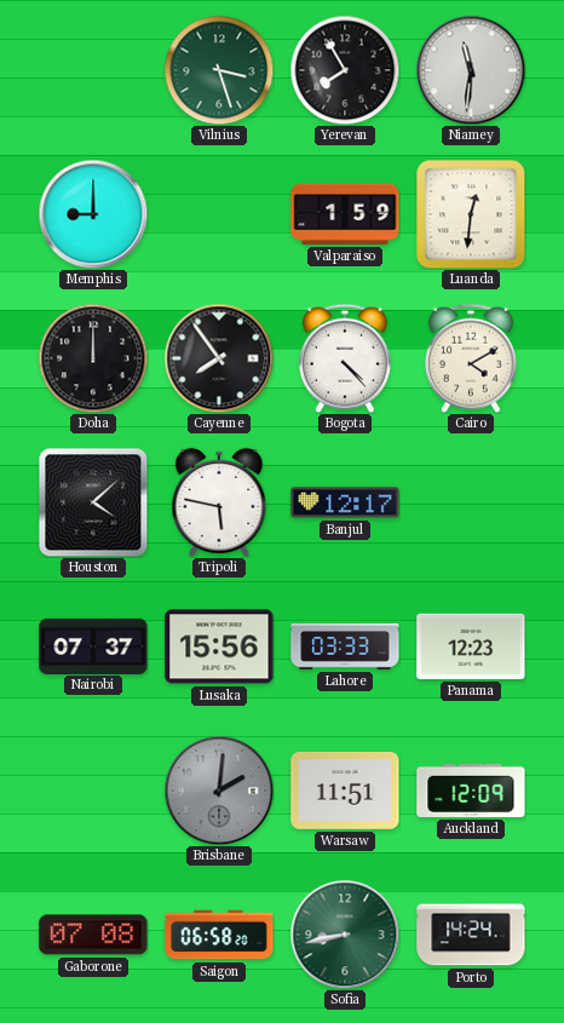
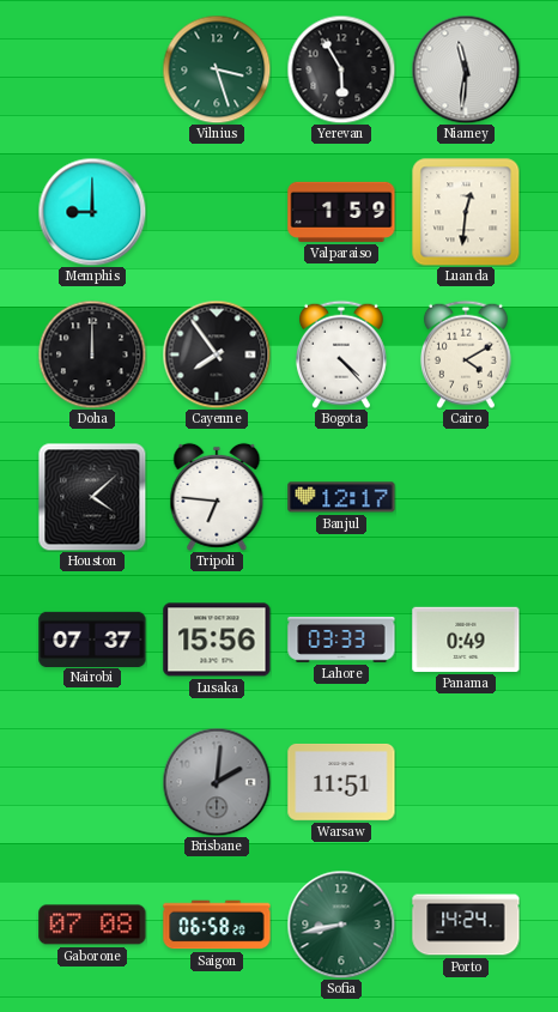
Yerevan: 7:55 -> 5:55
Tripoli: 5:47 -> 6:46
Panama: 12:23 -> 0:49
Auckland: 12:09 -> none
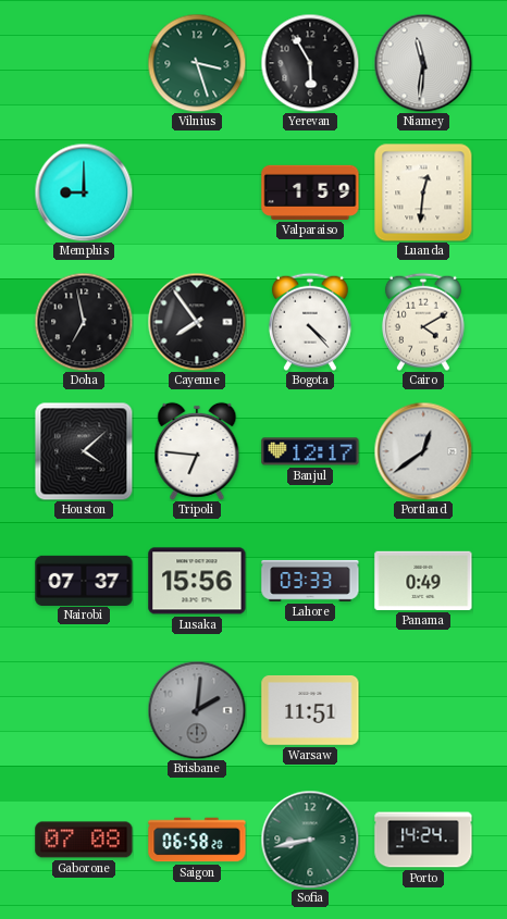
Doha: 12:00 -> 6:58
Portland: none -> 12:39
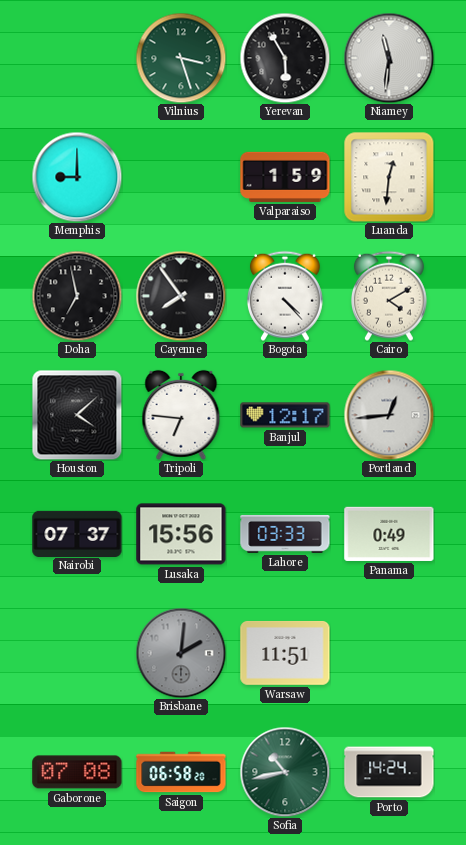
Portland: 12:39 -> 12:44
Sofia: 8:43 -> 10:43
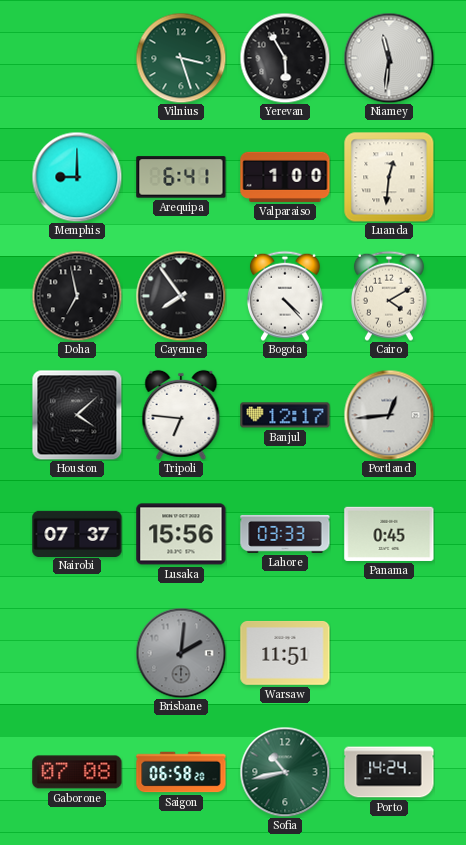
Arequipa: none -> 6:41
Valparaiso: 1:59 -> 1:00
Panama: 0:49 -> 0:45
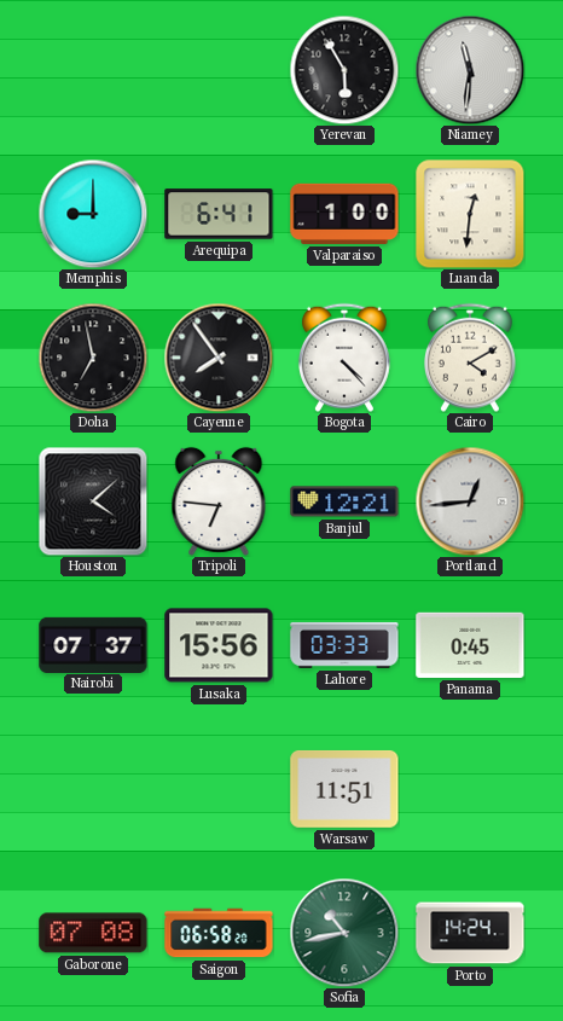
Vilnius: 3:27 -> none
Banjul: 12:17 -> 12:21
Brisbane: 2:01 -> none
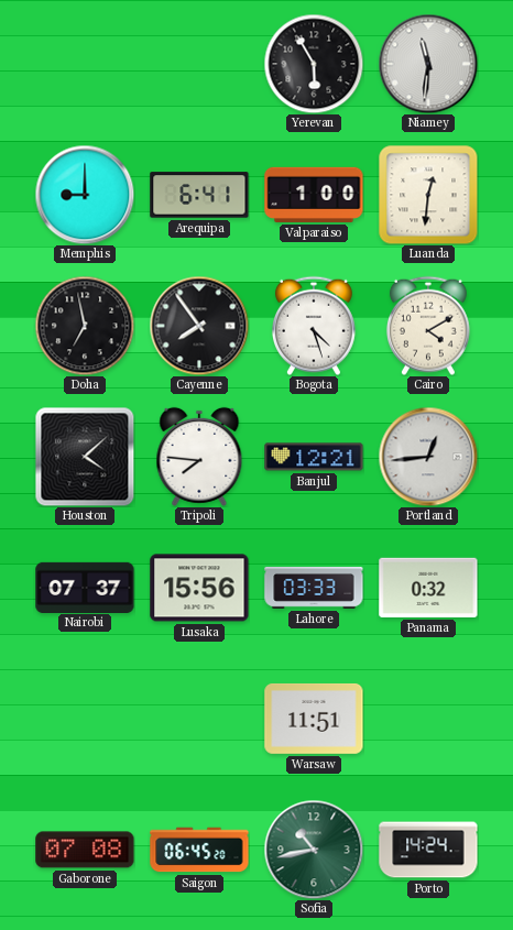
Bogota: 4:23 -> 4:27
Tripoli: 6:46 -> 7:46
Panama: 0:45 -> 0:32
Saigon: 06:58 -> 06:45
